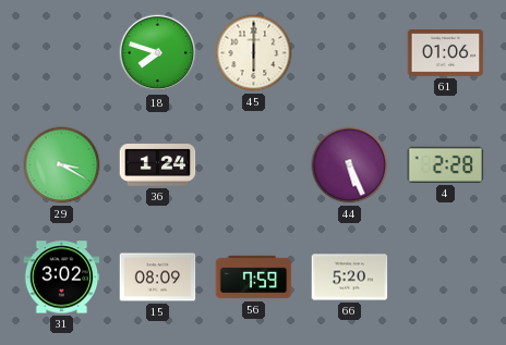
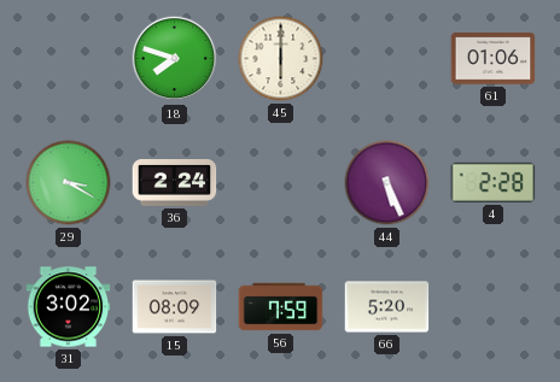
36: 1:24 -> 2:24
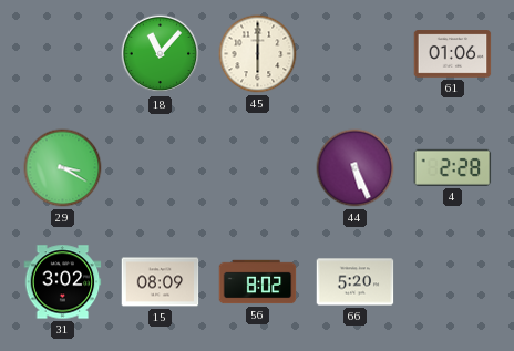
18: 7:48 -> 11:07
36: 2:24 -> none
56: 7:59 -> 8:02
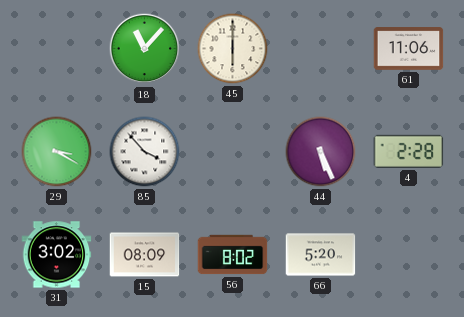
61: 01:06 -> 11:06
85: none -> 3:53
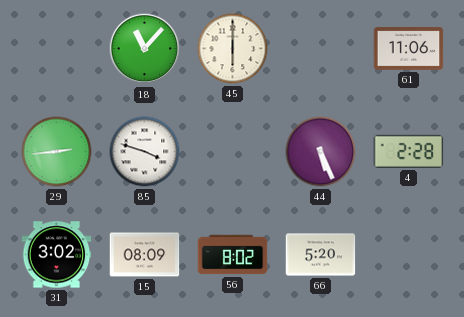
29: 3:20 -> 2:44
85: 3:53 -> 3:48
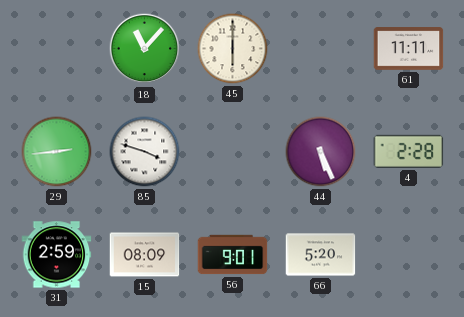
61: 11:06 -> 11:11
31: 3:02 -> 2:59
56: 8:02 -> 9:01
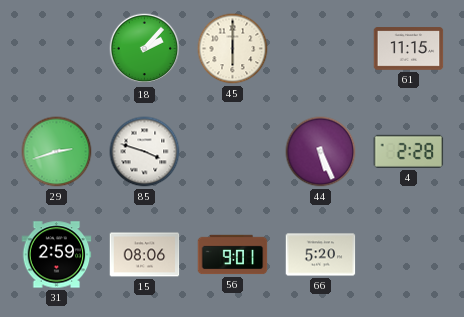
18: 11:07 -> 2:07
61: 11:11 -> 11:15
29: 2:44 -> 2:42
15: 08:09 -> 08:06
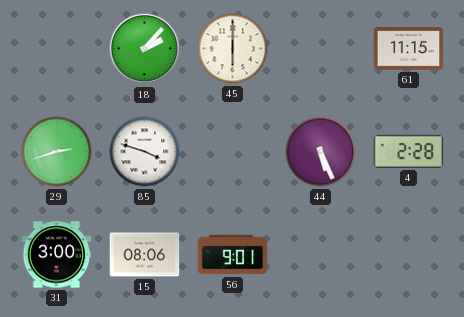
31: 2:59 -> 3:00
66: 5:20 -> none
